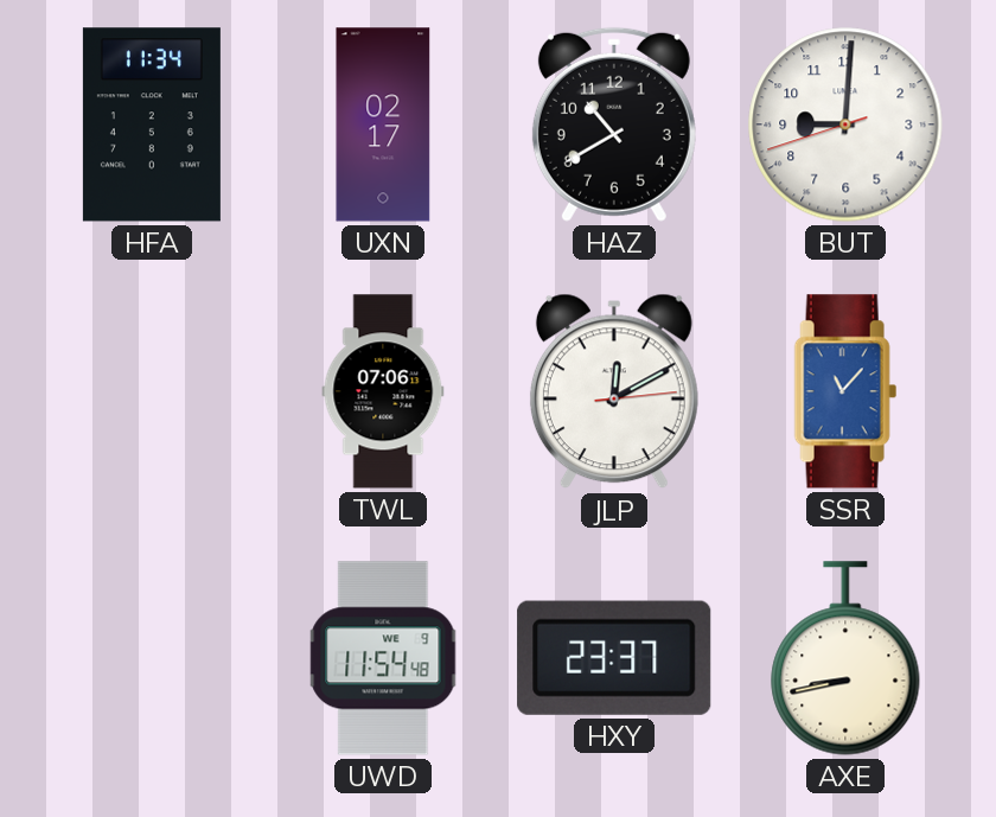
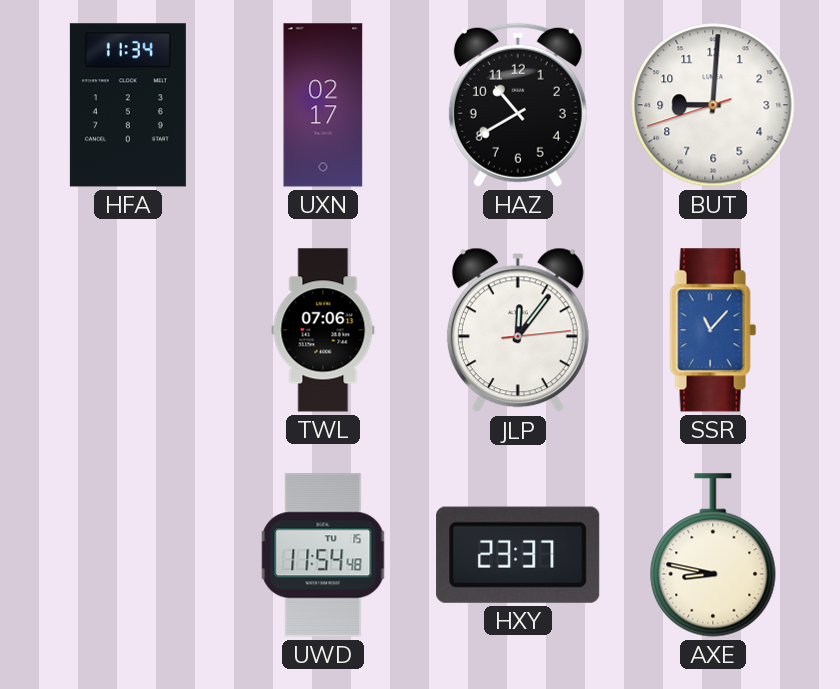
JLP: 12:10 -> 12:06
UWD date: WE 9 -> TU 15
AXE: 8:43 -> 8:47
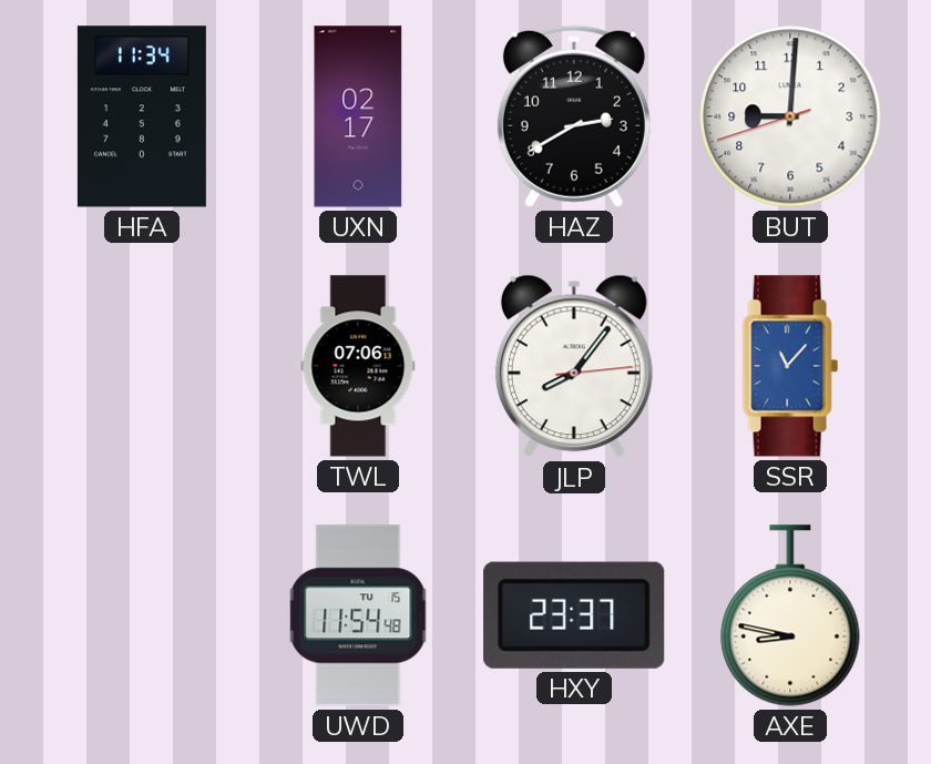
HAZ: 10:40 -> 2:40
JLP: 12:06 -> 8:06
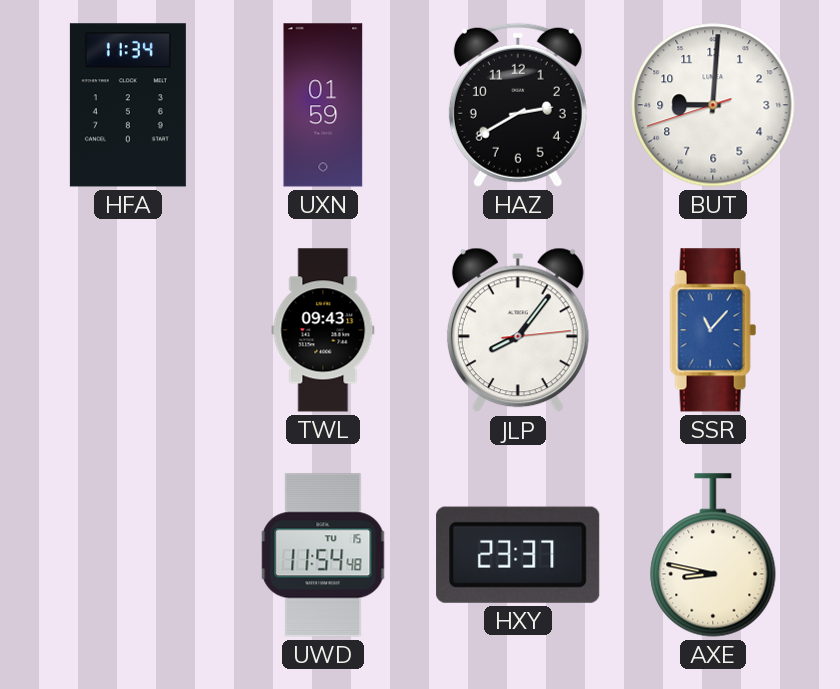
UXN: 02:17 -> 01:59
TWL: 07:06 -> 09:43
